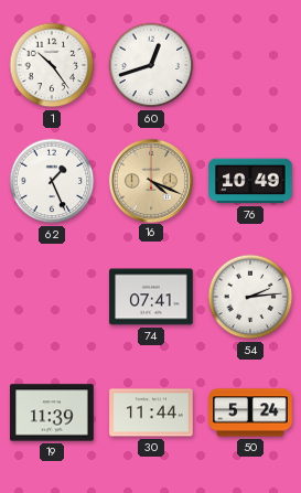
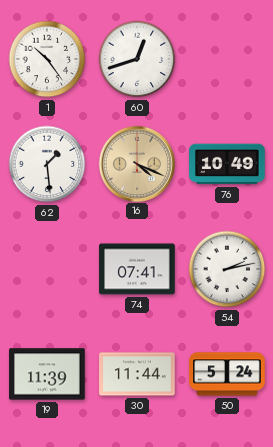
62: 1:26 -> 1:29
54: 2:14 -> 2:13
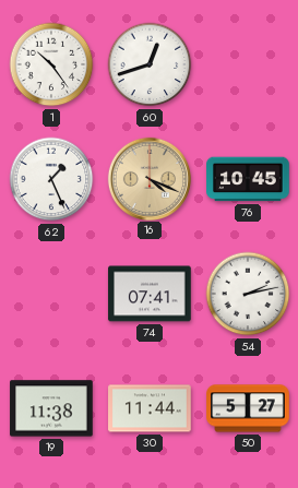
62: 1:29 -> 1:26
76: 10:49 -> 10:45
19: 11:39 -> 11:38
50: 5:24 -> 5:27
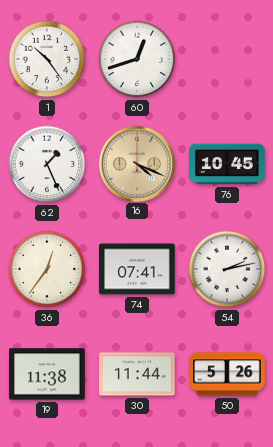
36: none -> 12:36
50: 5:27 -> 5:26
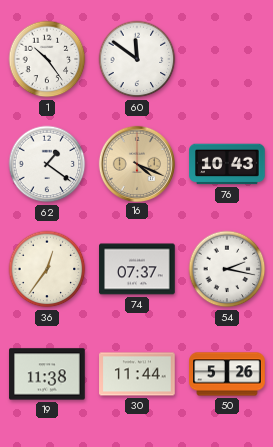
60: 12:42 -> 11:51
62: 1:26 -> 1:21
76: 10:45 -> 10:43
74: 07:41 -> 07:37
54: 2:13 -> 2:17
